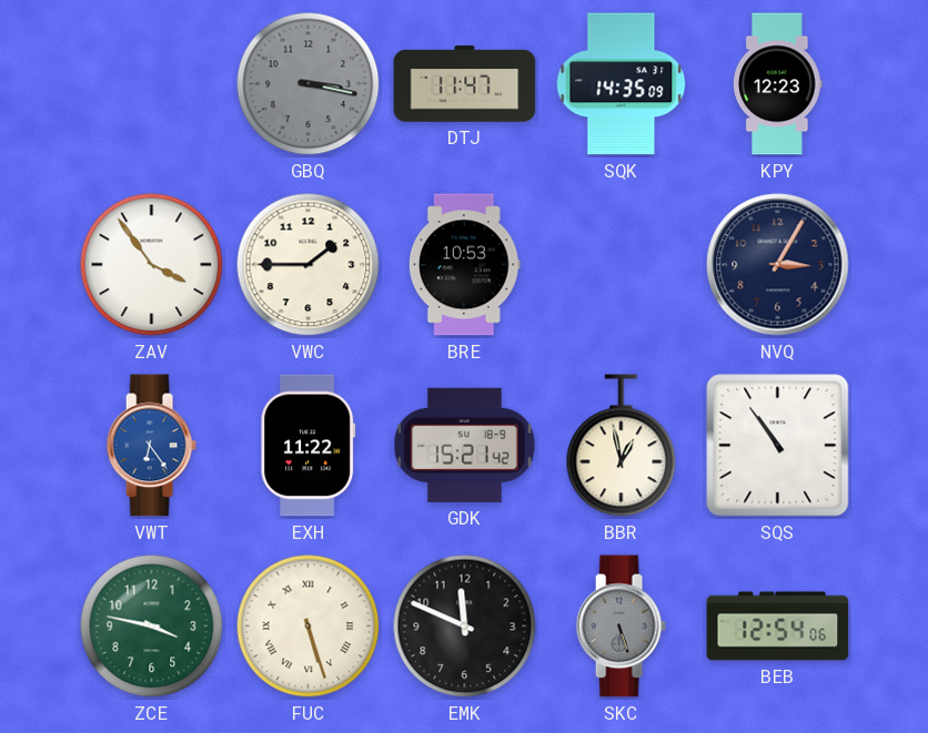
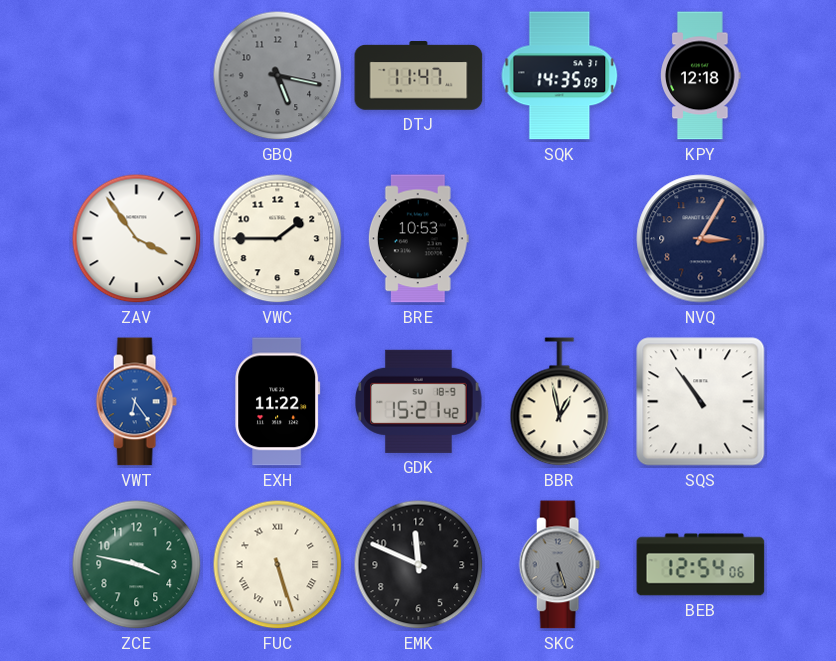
GBQ: 3:17 -> 5:17
KPY: 12:23 -> 12:18
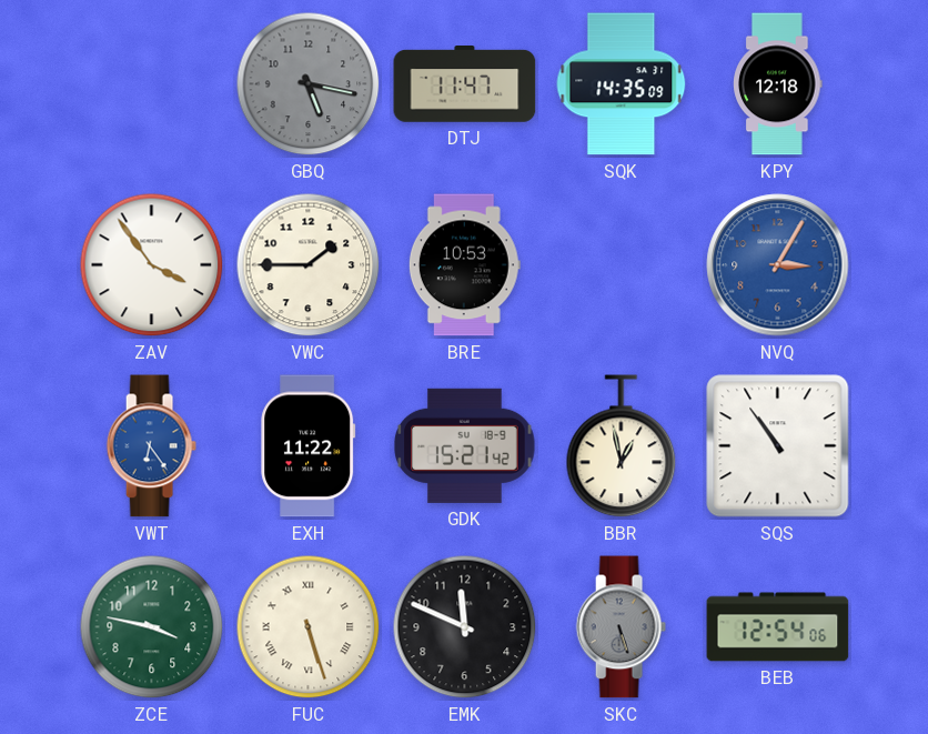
NVQ dial: navy -> blue
